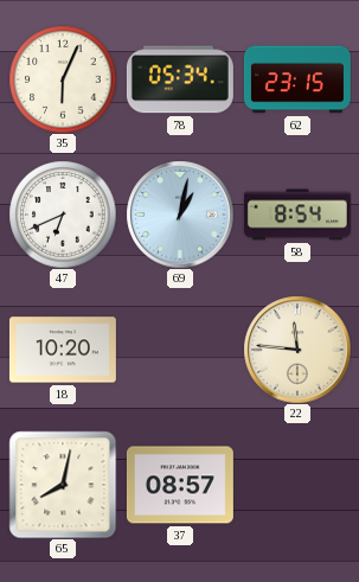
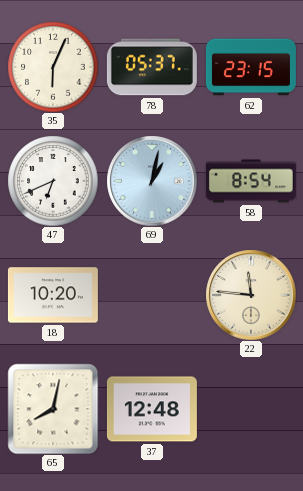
78: 05:34 -> 05:37
37: 08:57 -> 12:48
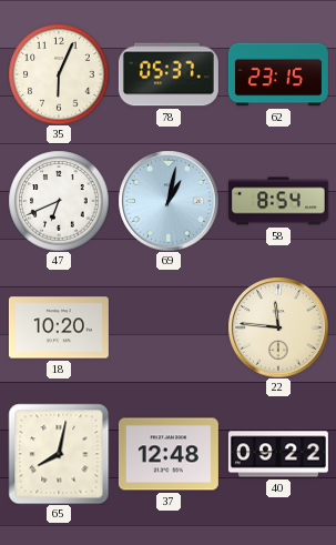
40: none -> 09:22
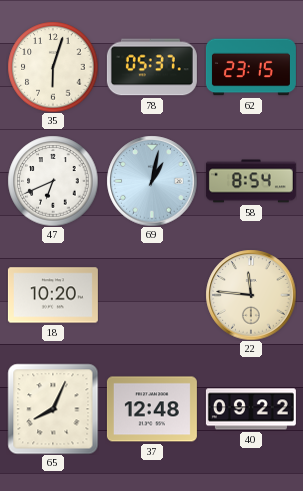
35: 6:04 -> 6:03
65: 8:02 -> 8:04
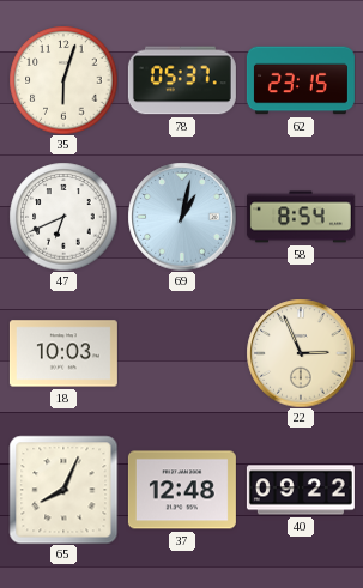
18: 10:20 -> 10:03
22: 11:46 -> 2:56
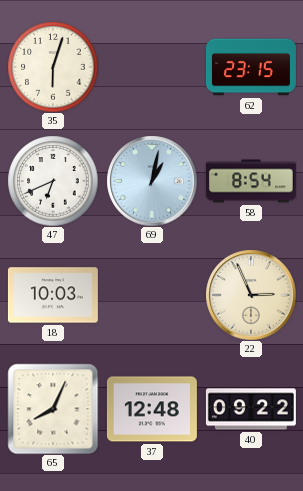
78: 05:37 -> none
